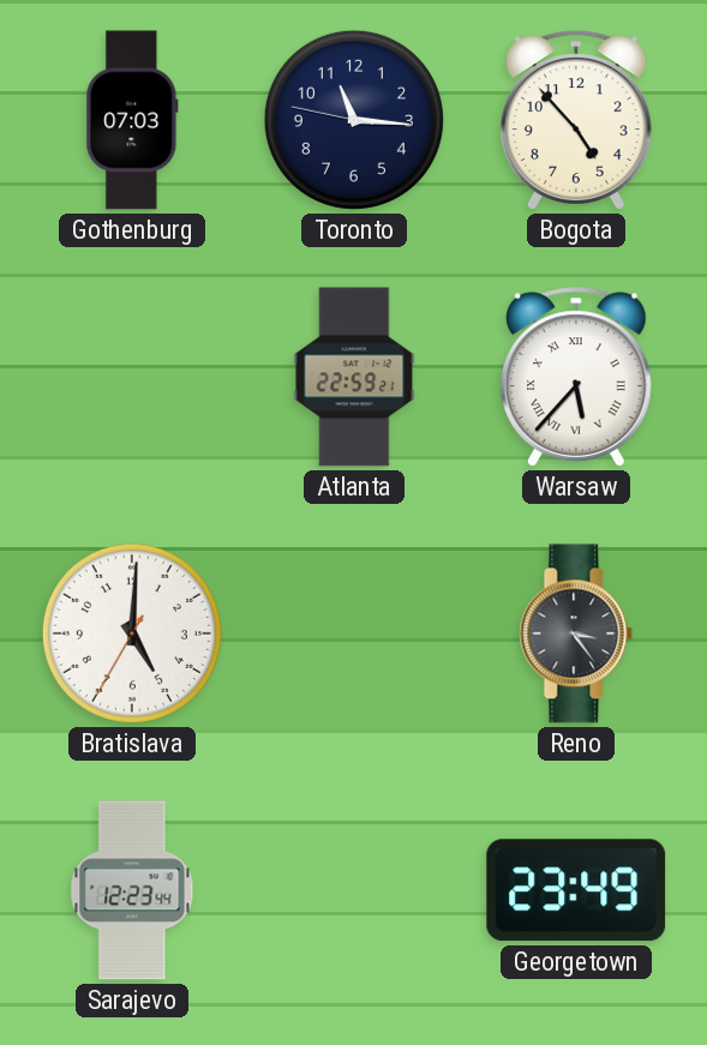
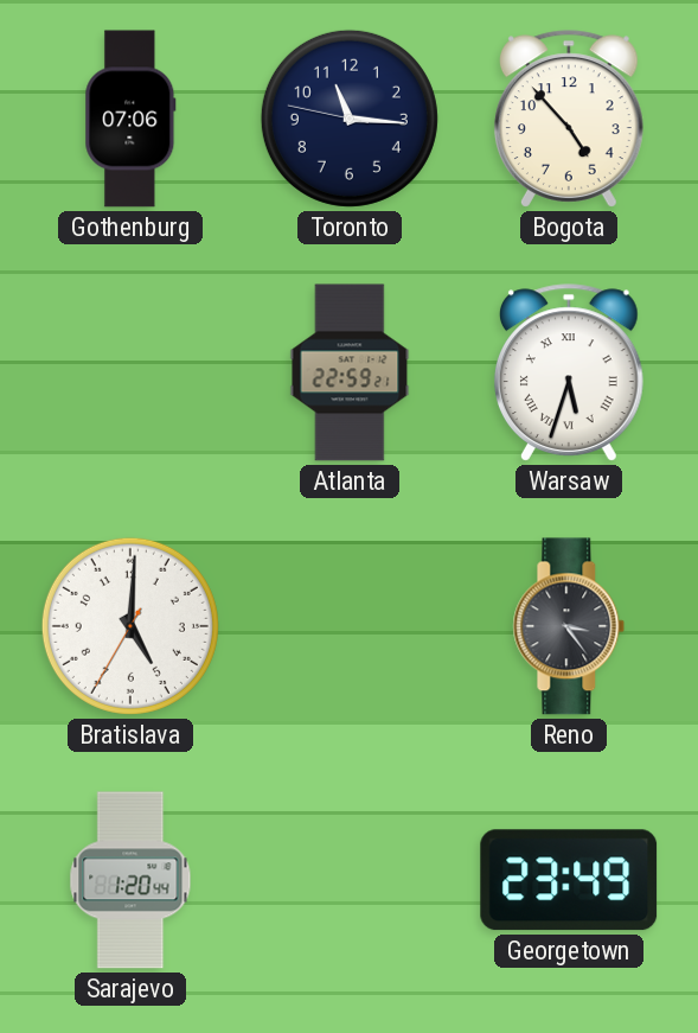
Gothenburg: 07:03 -> 07:06
Warsaw: 5:37 -> 5:33
Sarajevo: 12:23 -> 1:20
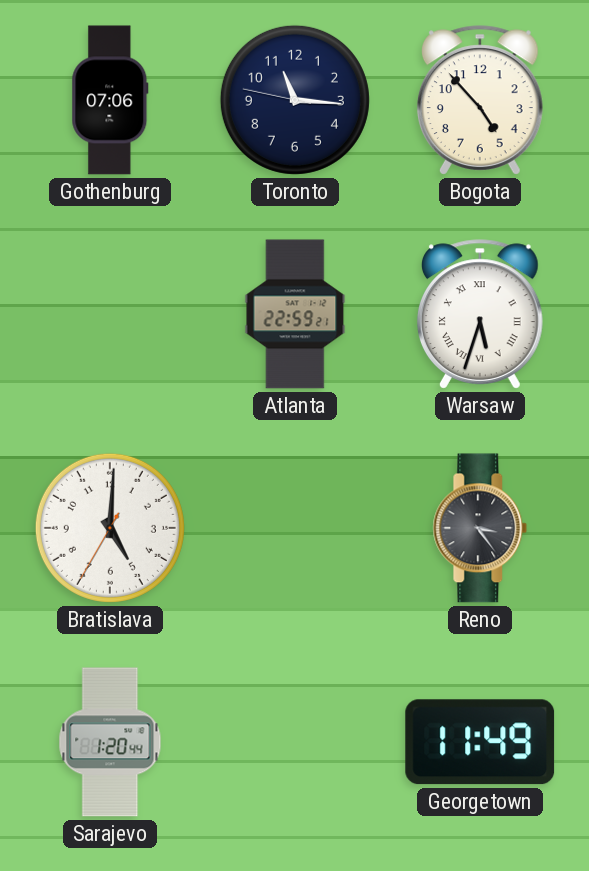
Georgetown: 23:49 -> 11:49
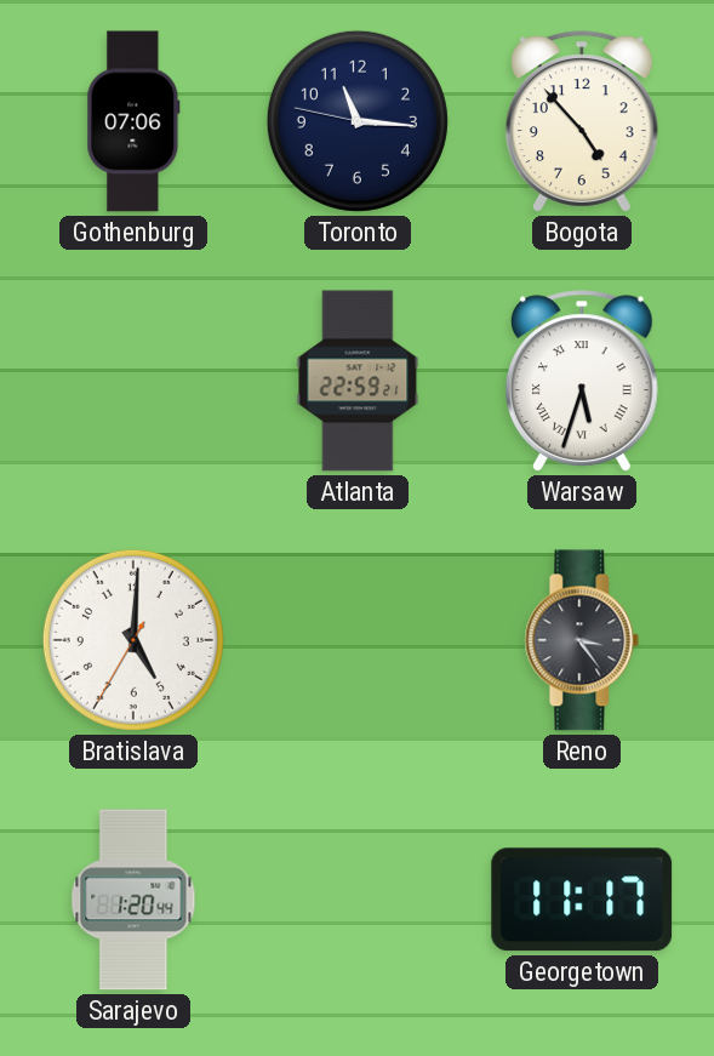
Georgetown: 11:49 -> 11:17
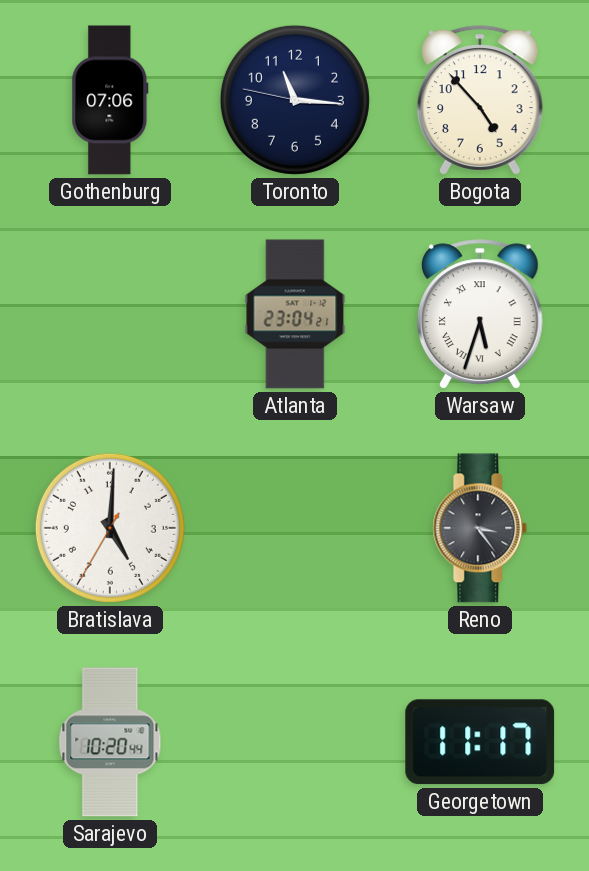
Atlanta: 22:59 -> 23:04
Sarajevo: 1:20 -> 10:20
